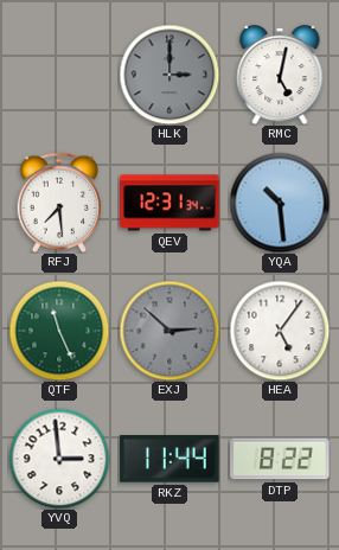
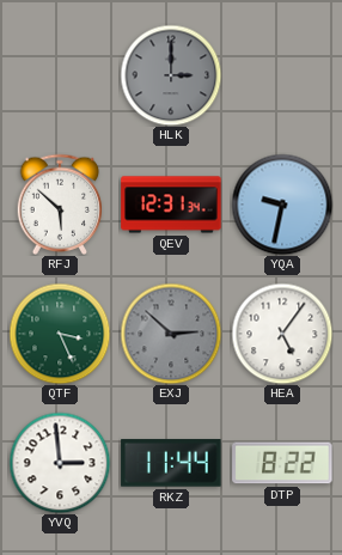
RMC: 5:02 -> none
RFJ: 7:29 -> 5:52
YQA: 10:29 -> 9:32
QTF: 11:26 -> 3:26
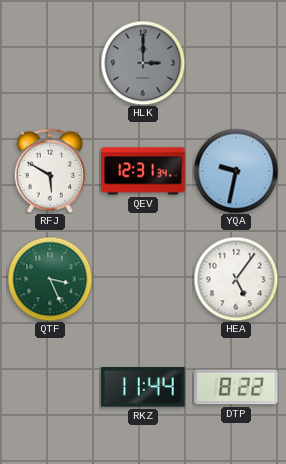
RFJ: 5:52 -> 5:50
EXJ: 2:52 -> none
YVQ: 2:59 -> none
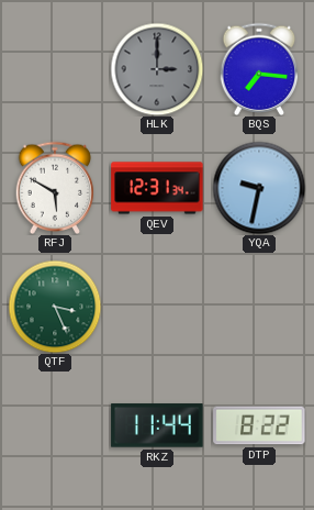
BQS: none -> 7:16
HEA: 5:06 -> none
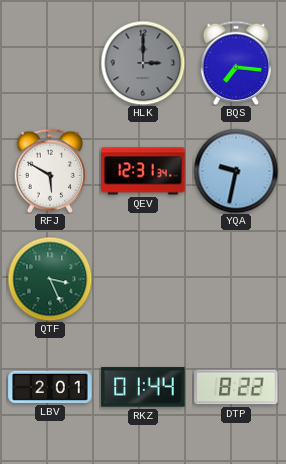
LBV: none -> 2:01
RKZ: 11:44 -> 01:44
